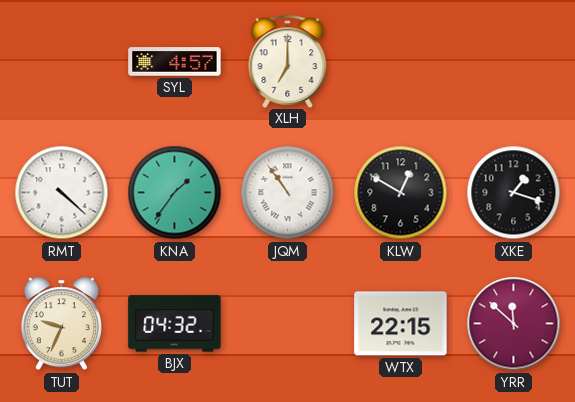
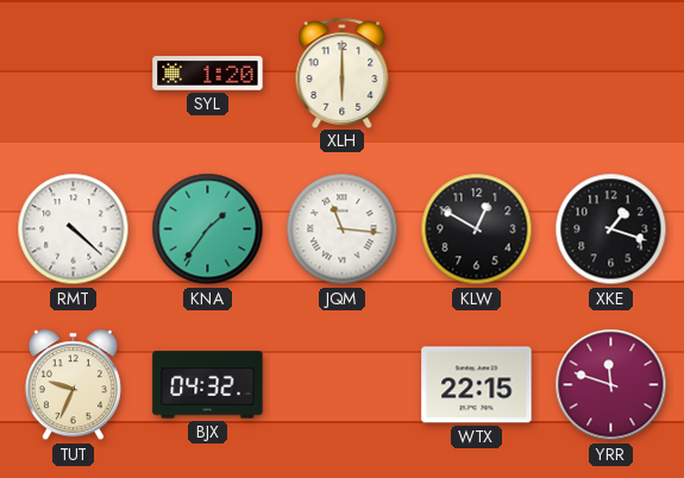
SYL: 4:57 -> 1:20
XLH: 7:00 -> 6:00
JQM: 10:54 -> 11:16
YRR: 11:52 -> 11:48
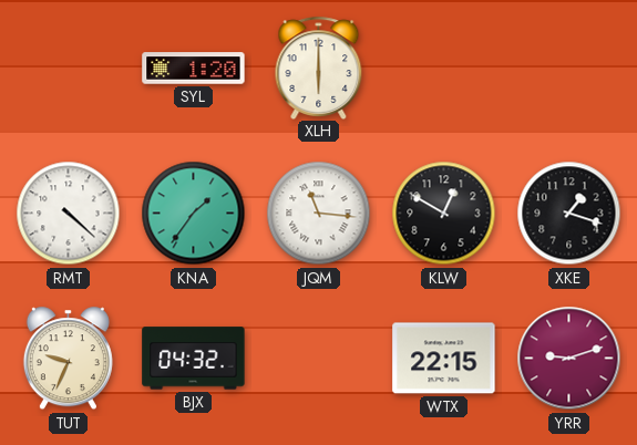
YRR: 11:48 -> 9:12
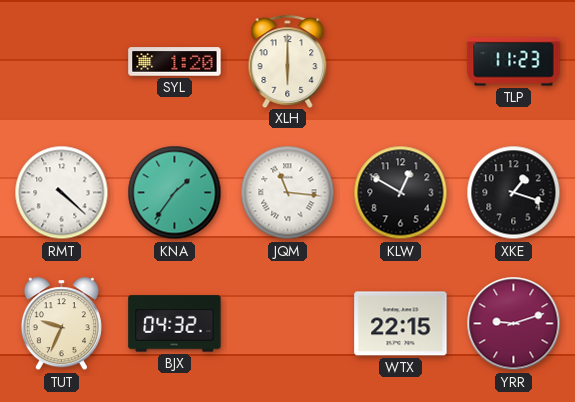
TLP: none -> 11:23
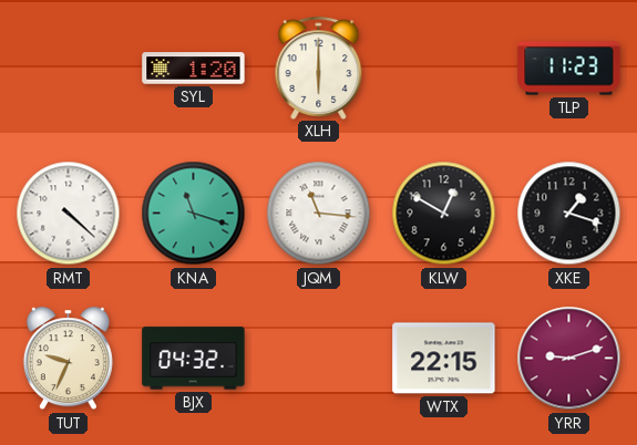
KNA: 1:36 -> 11:18
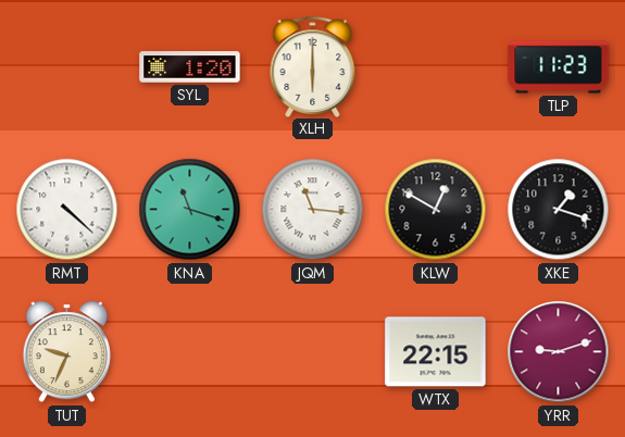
BJX: 04:32 -> none
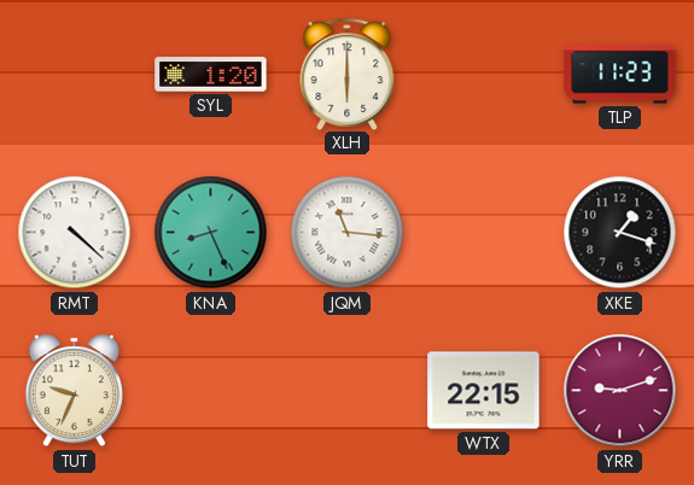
KNA: 11:18 -> 8:26
KLW: 12:50 -> none
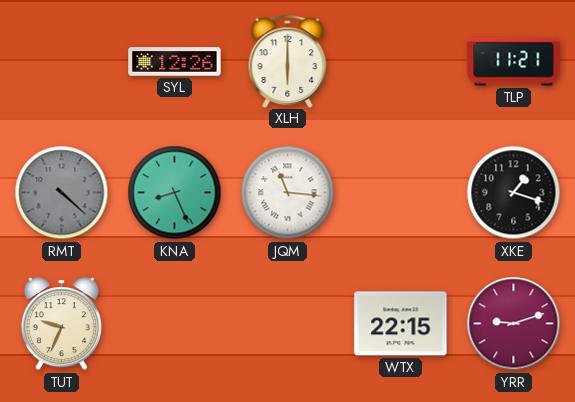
SYL: 1:20 -> 12:26
TLP: 11:23 -> 11:21
RMT dial: white -> grey
